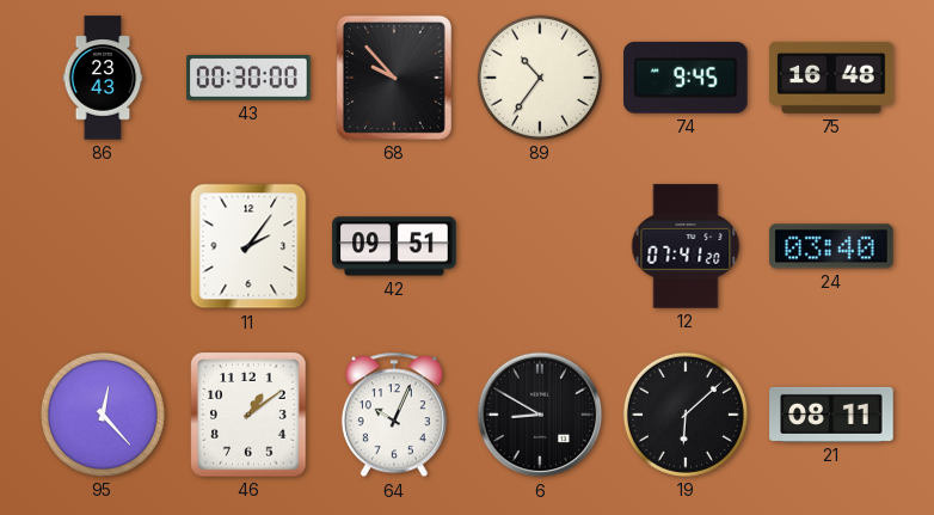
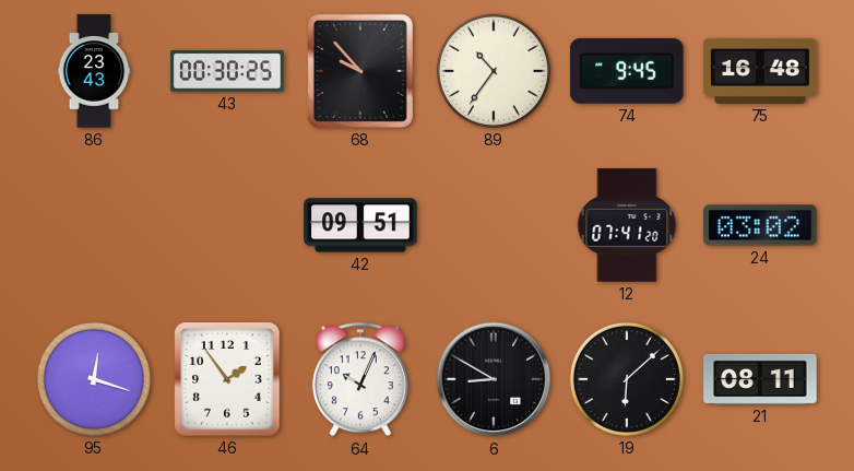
43: 00:30:00 -> 00:30:25
11: 2:06 -> none
24: 03:40 -> 03:02
95: 12:23 -> 12:18
46: 1:09 -> 1:54
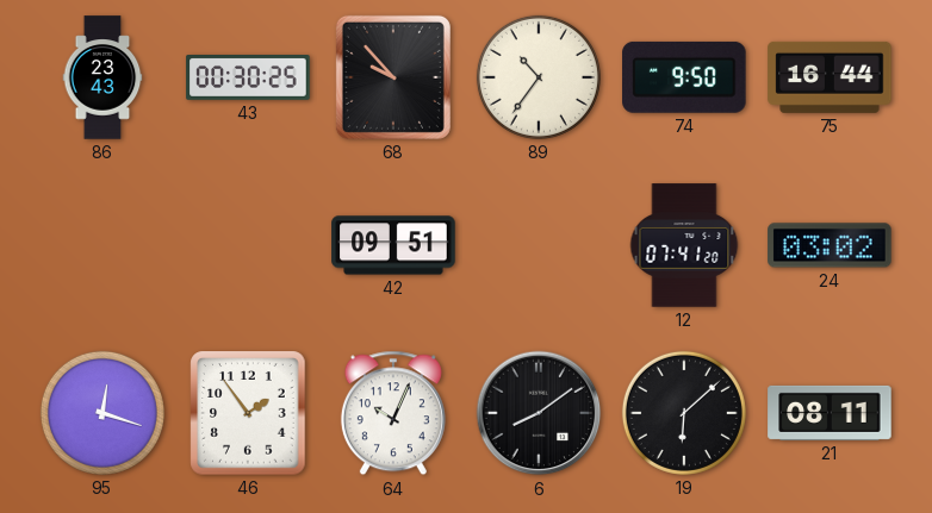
74: 9:45 -> 9:50
75: 16:48 -> 16:44
6: 8:50 -> 8:09
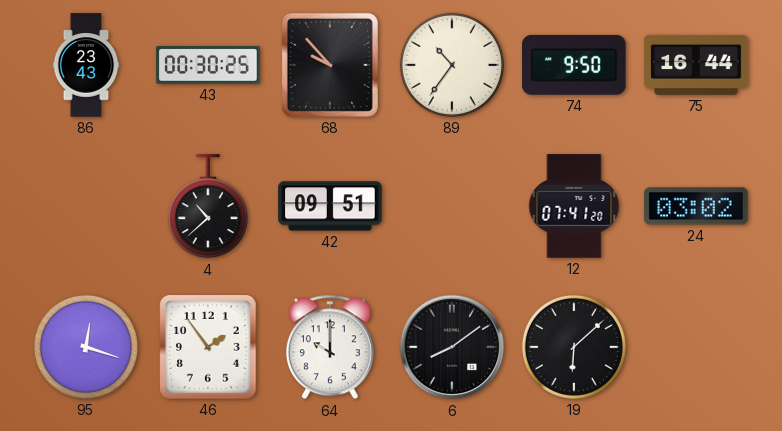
4: none -> 10:38
64: 10:04 -> 10:00
21: 08:11 -> none
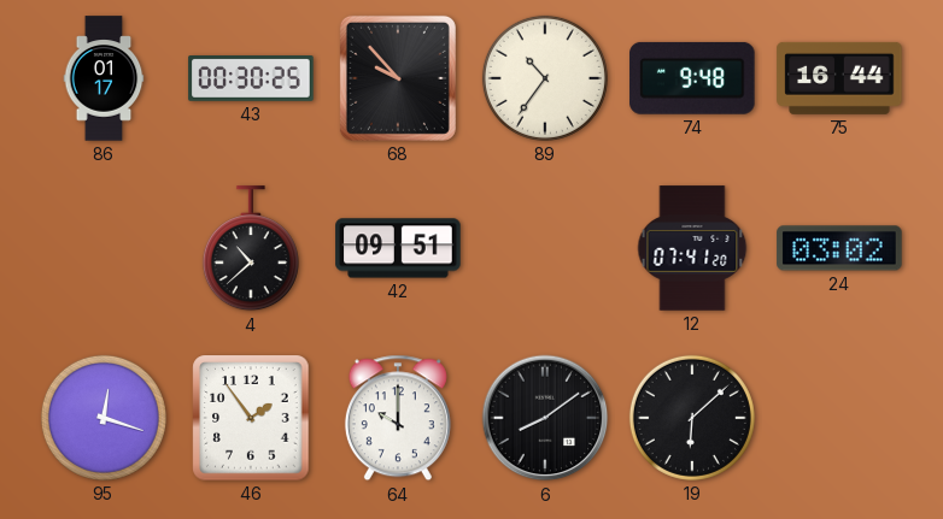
86: 23:43 -> 01:17
74: 9:50 -> 9:48
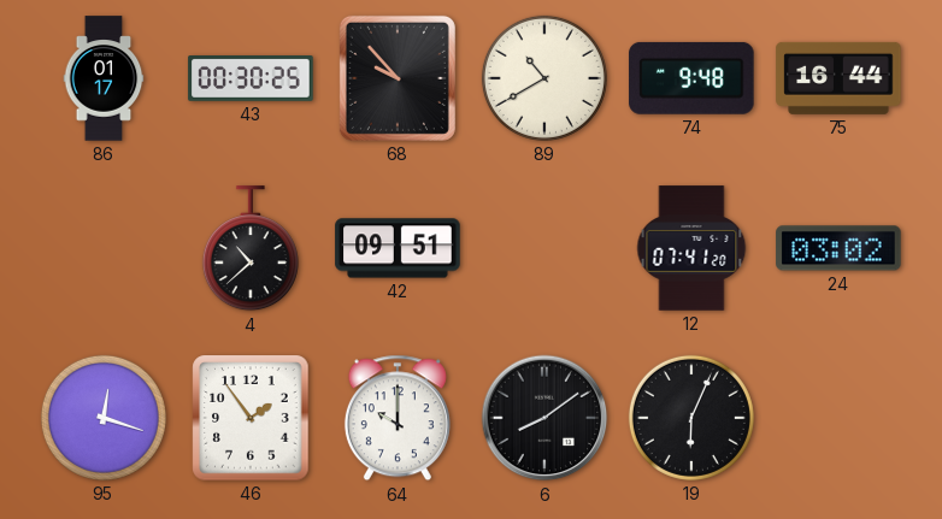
89: 10:36 -> 10:40
19: 6:08 -> 6:04
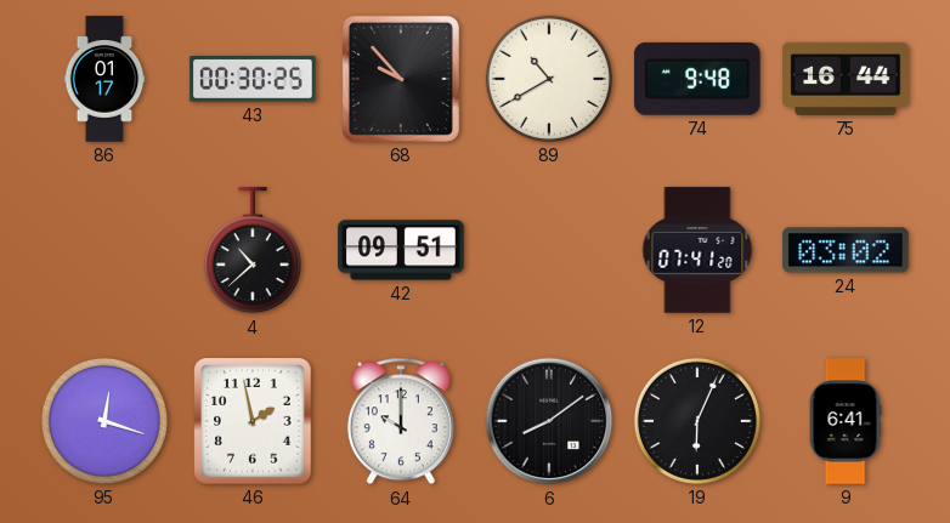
46: 1:54 -> 1:58
9: none -> 6:41
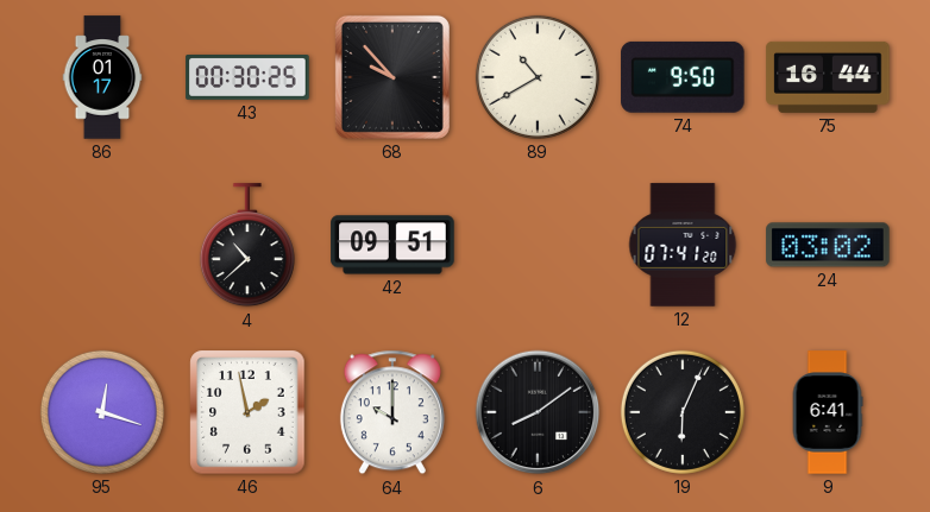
74: 9:48 -> 9:50
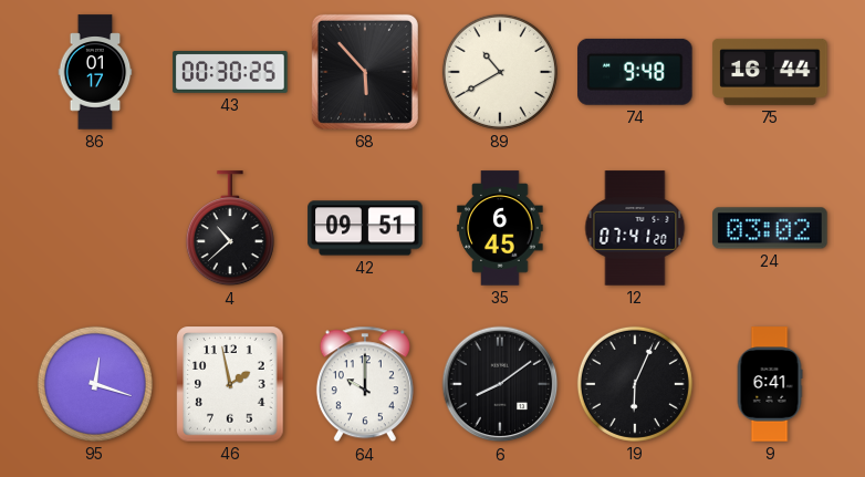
68: 9:53 -> 5:53
74: 9:50 -> 9:48
35: none -> 6:45
